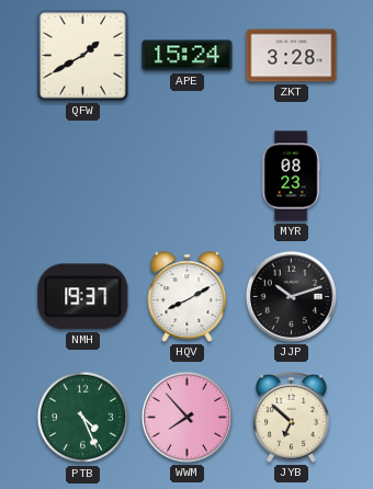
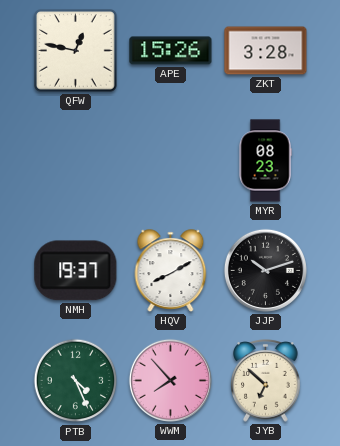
QFW: 1:40 -> 12:47
APE: 15:24 -> 15:26
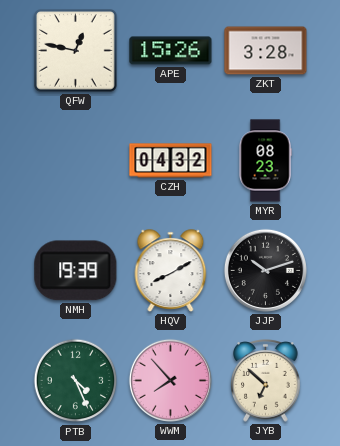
CZH: none -> 04:32
NMH: 19:37 -> 19:39
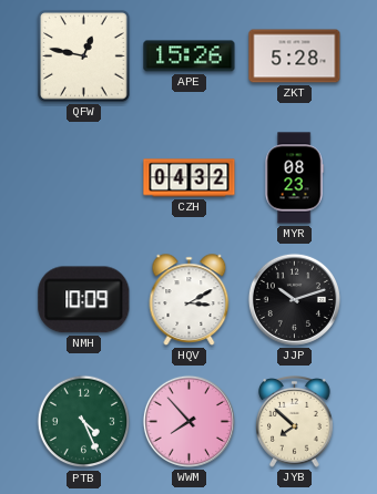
ZKT: 3:28 -> 5:28
NMH: 19:39 -> 10:09
HQV: 8:10 -> 3:10
JYB: 6:52 -> 7:52
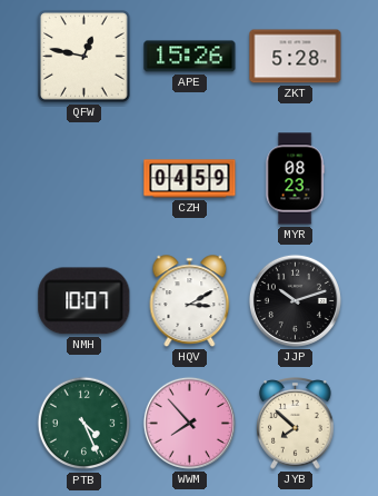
CZH: 04:32 -> 04:59
NMH: 10:09 -> 10:07
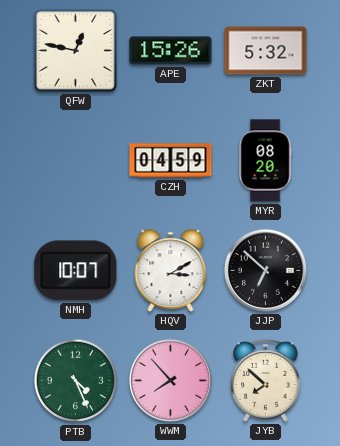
ZKT: 5:28 -> 5:32
MYR: 08:23 -> 08:20
JJP: 10:12 -> 6:52
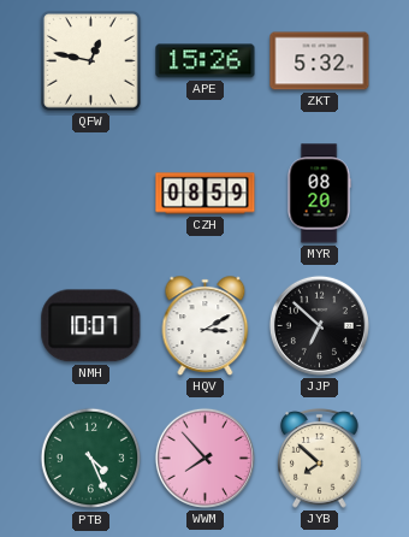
CZH: 04:59 -> 08:59
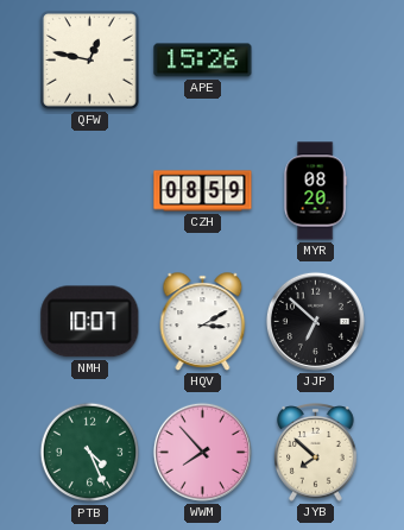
ZKT: 5:32 -> none
